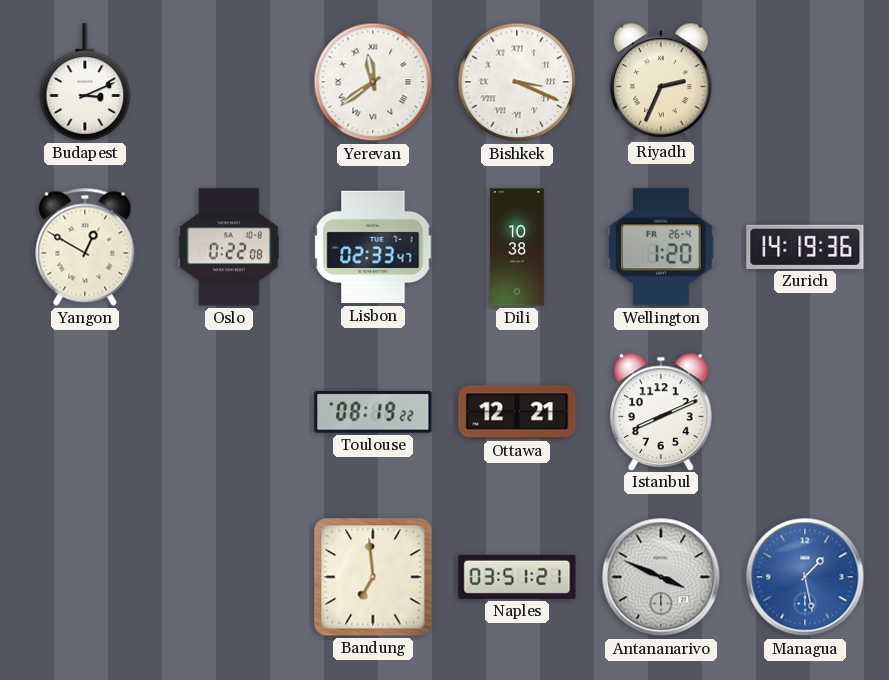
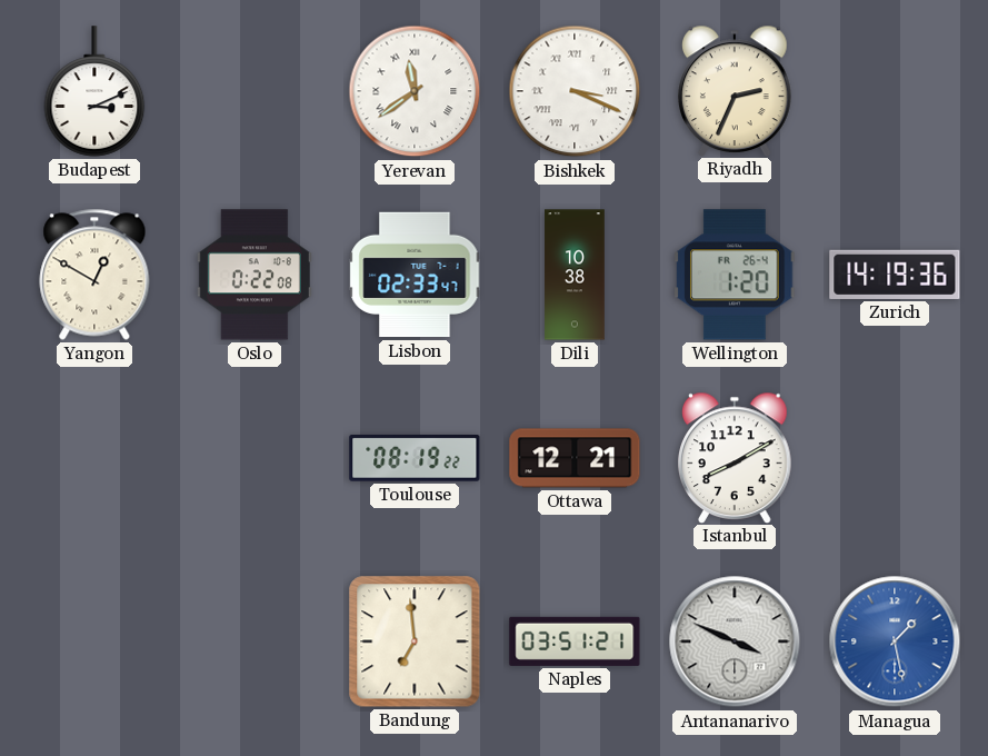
Istanbul: 8:11 -> 8:10
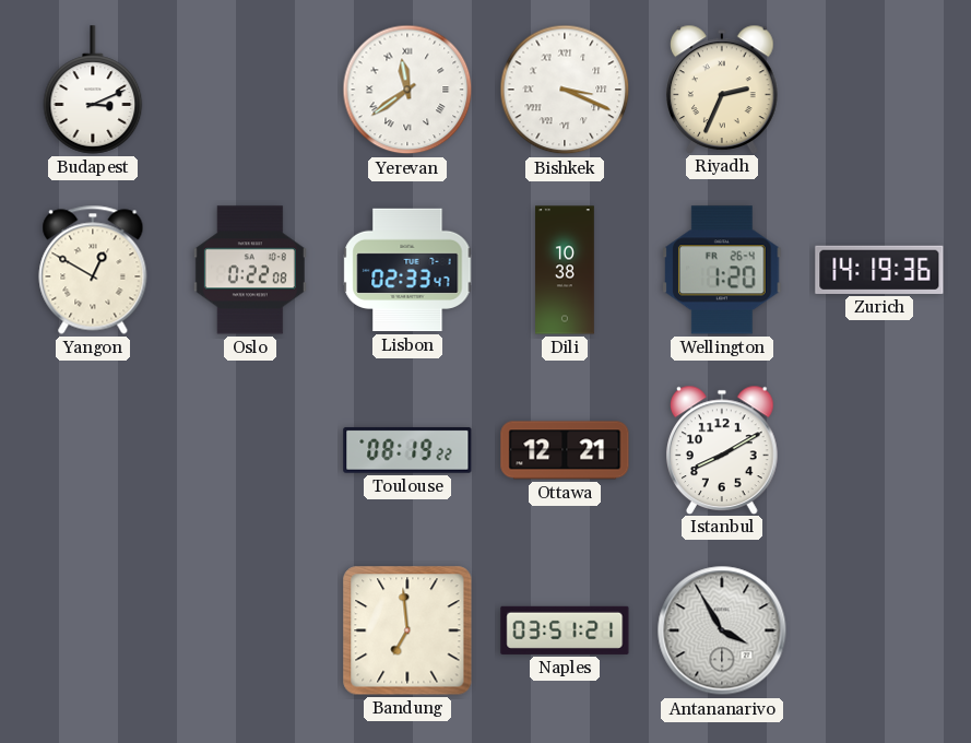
Antananarivo: 3:49 -> 3:55
Managua: 1:28 -> none
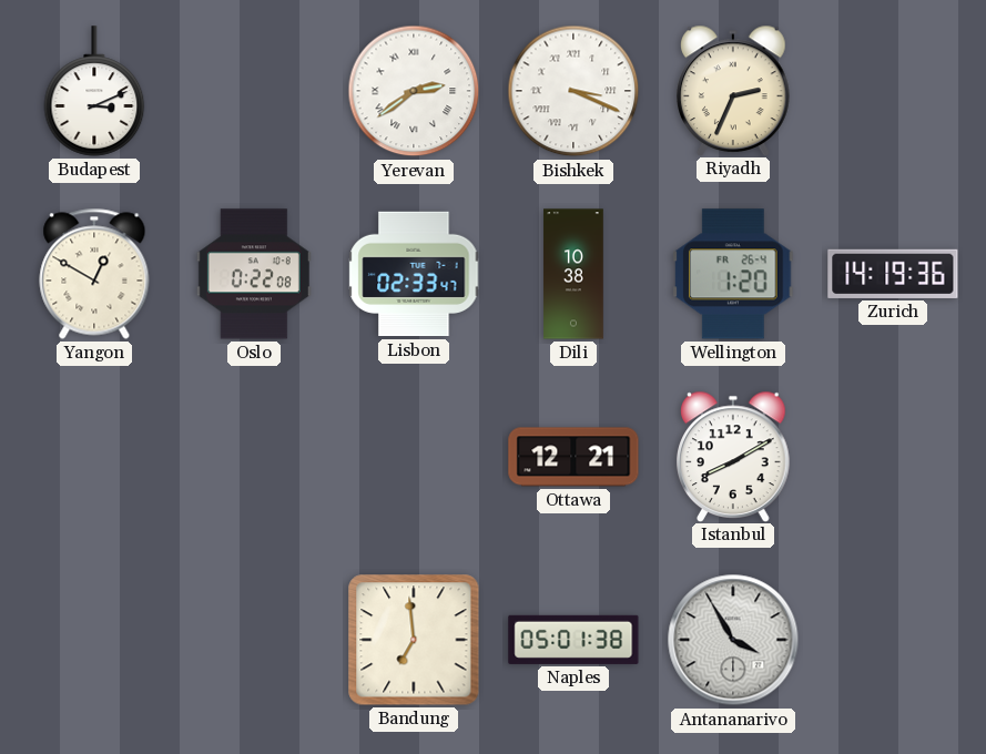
Yerevan: 11:39 -> 2:39
Toulouse: 08:19 -> none
Naples: 03:51 -> 05:01
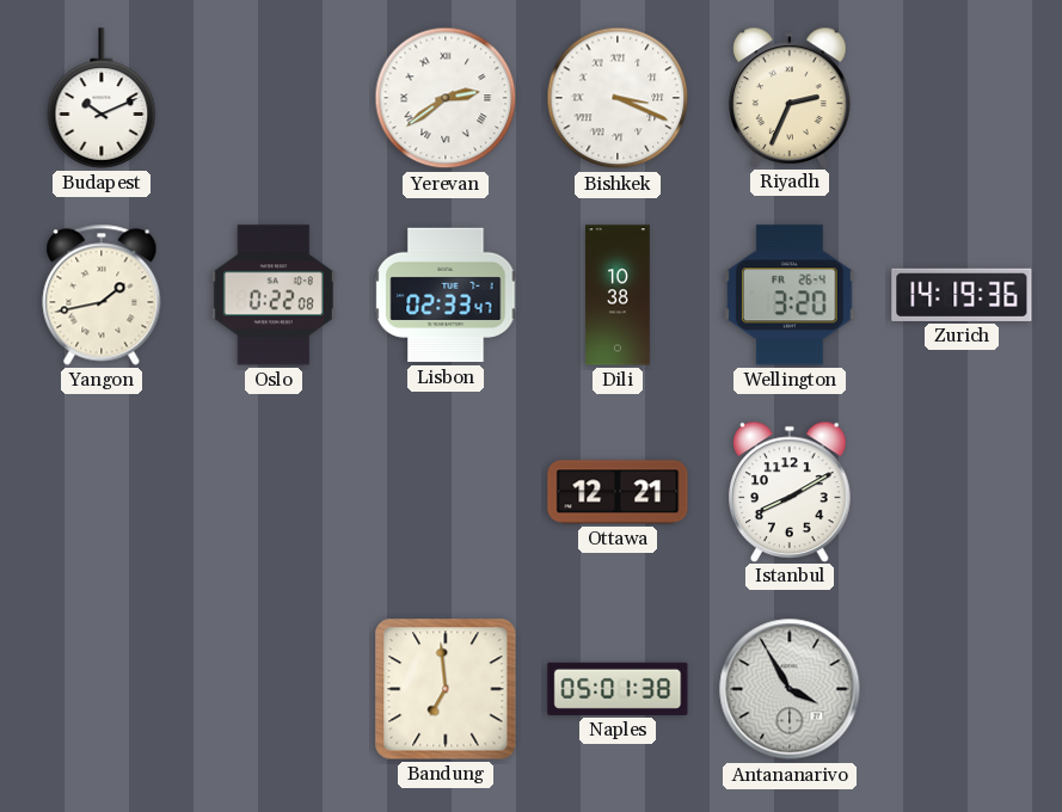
Budapest: 3:11 -> 10:11
Yangon: 12:50 -> 1:43
Wellington: 1:20 -> 3:20
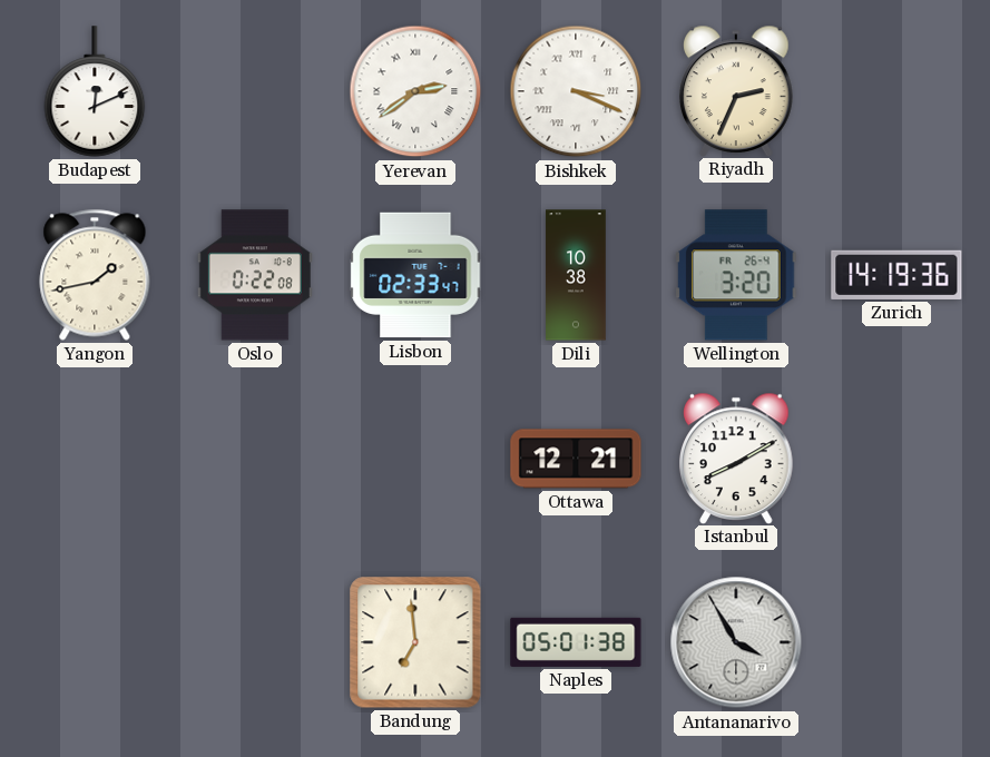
Budapest: 10:11 -> 12:11
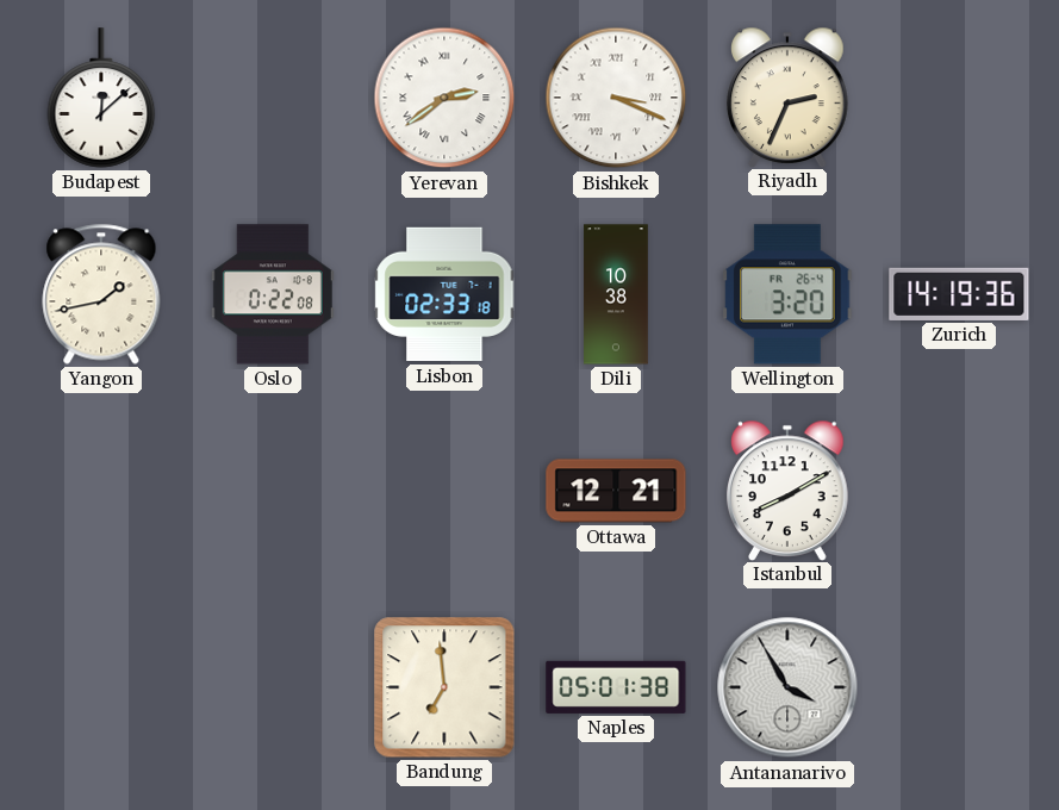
Budapest: 12:11 -> 12:08
Lisbon: 02:33:47 -> 02:33:18
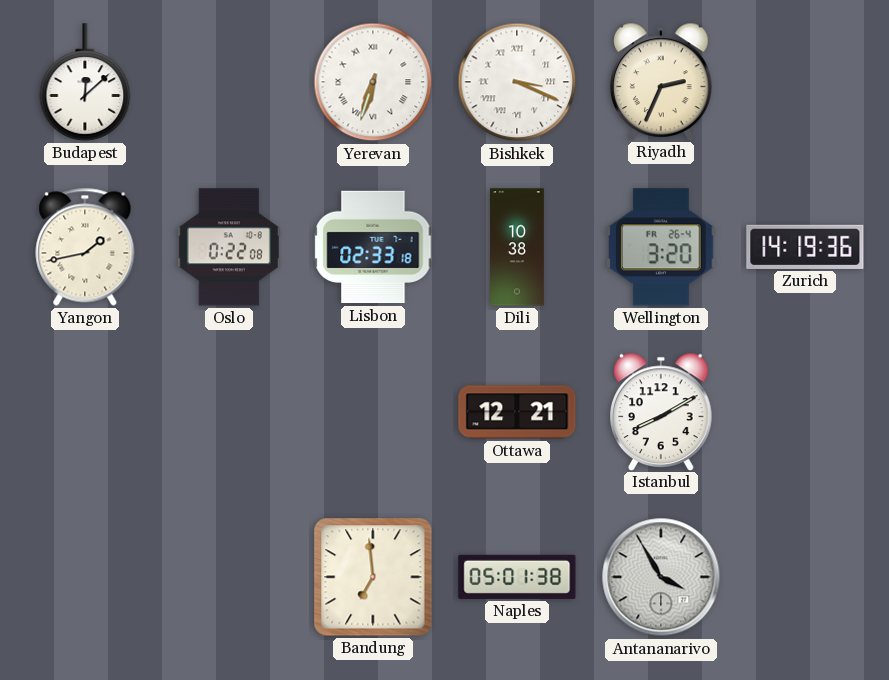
Yerevan: 2:39 -> 6:33
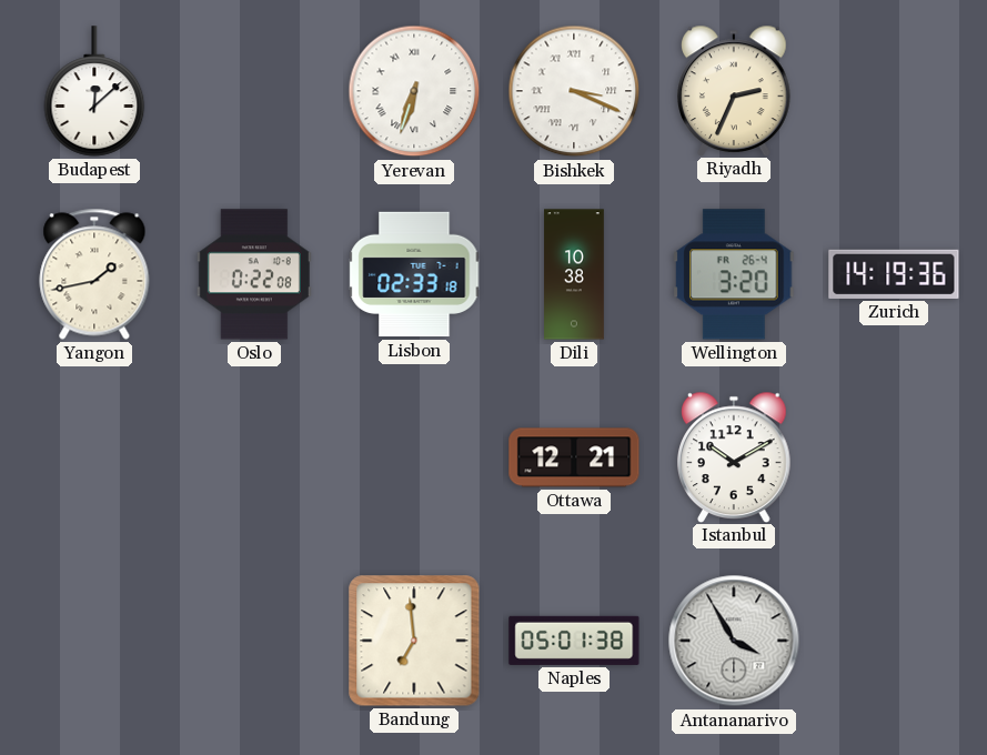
Istanbul: 8:10 -> 10:10
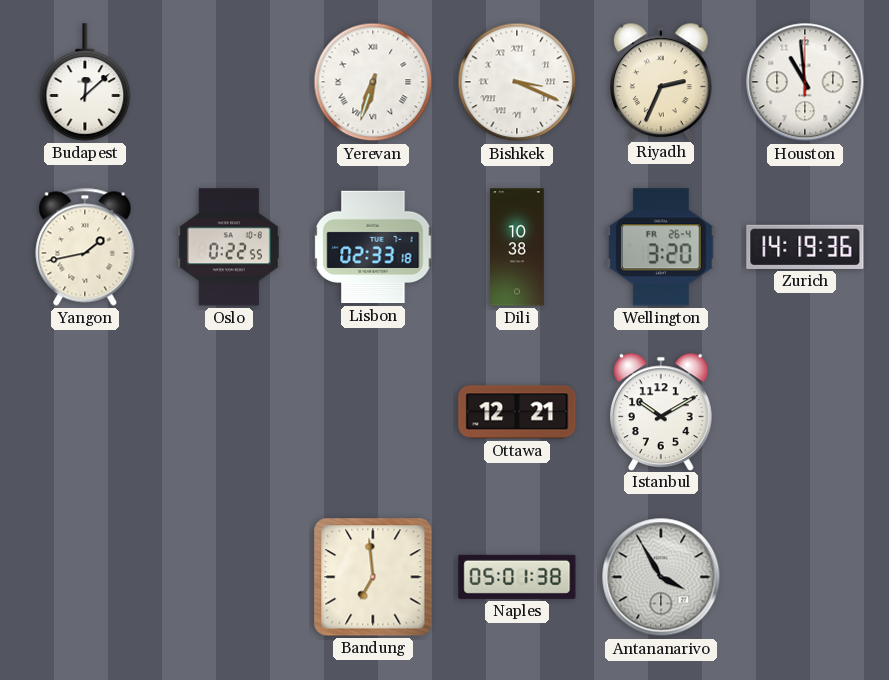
Houston: none -> 10:59
Oslo: 0:22:08 -> 0:22:55
